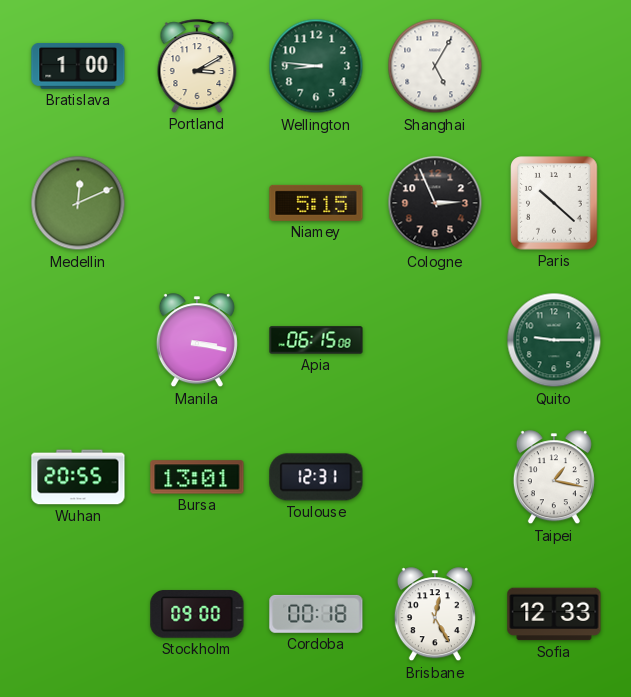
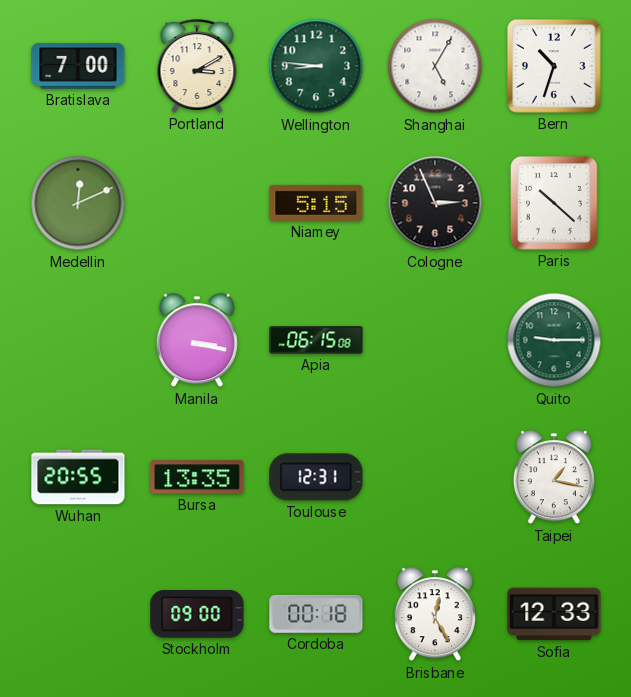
Bratislava: 1:00 -> 7:00
Bern: none -> 10:33
Bursa: 13:01 -> 13:35
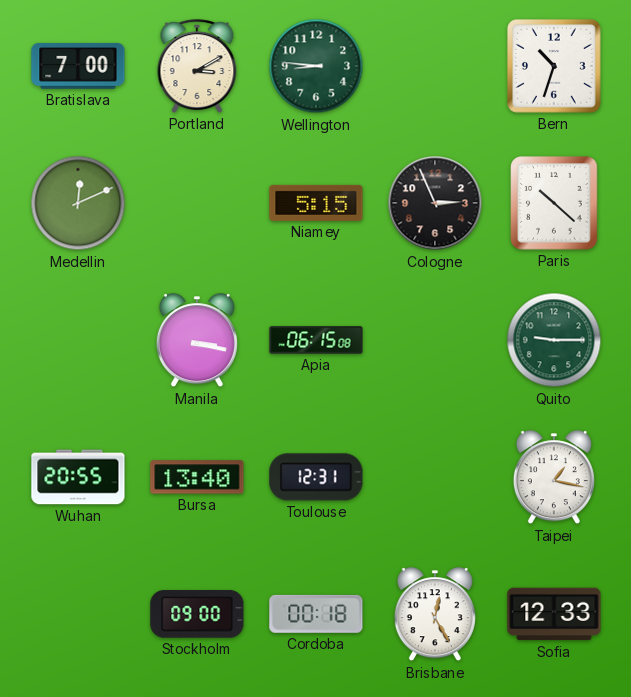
Shanghai: 5:05 -> none
Bursa: 13:35 -> 13:40
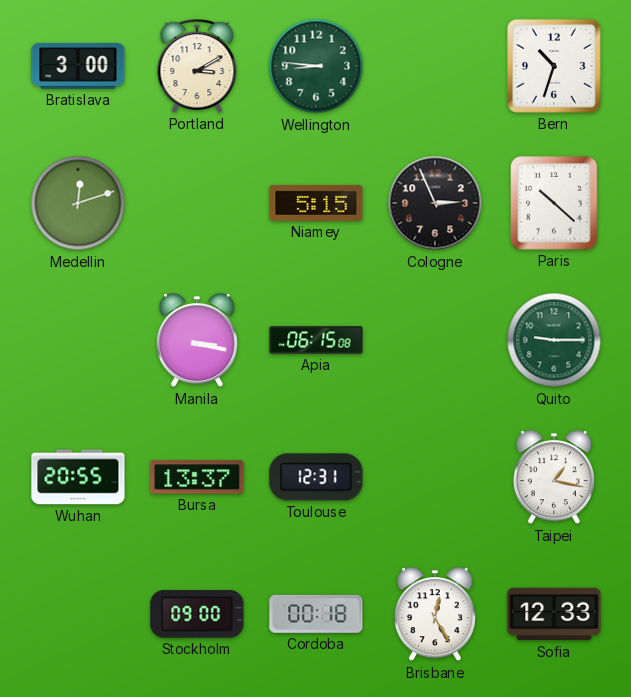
Bratislava: 7:00 -> 3:00
Medellin: 12:11 -> 12:12
Bursa: 13:40 -> 13:37
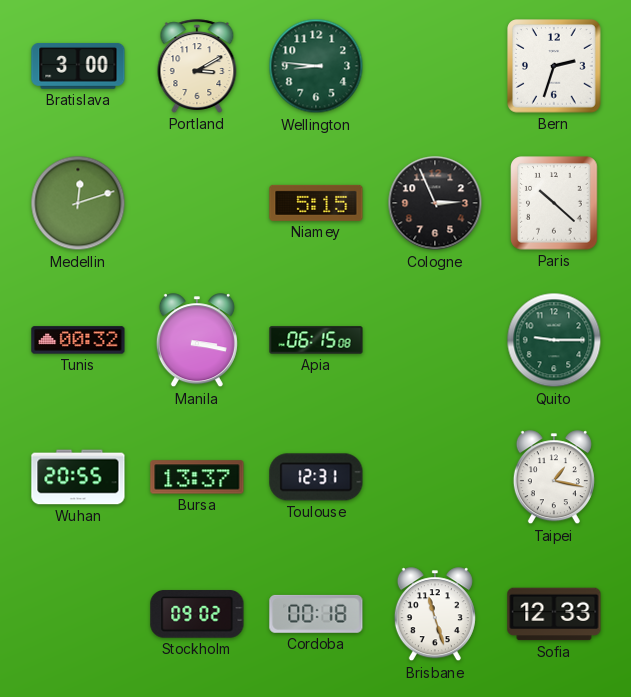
Bern: 10:33 -> 2:33
Tunis: none -> 00:32
Stockholm: 09:00 -> 09:02
Brisbane: 12:25 -> 11:27
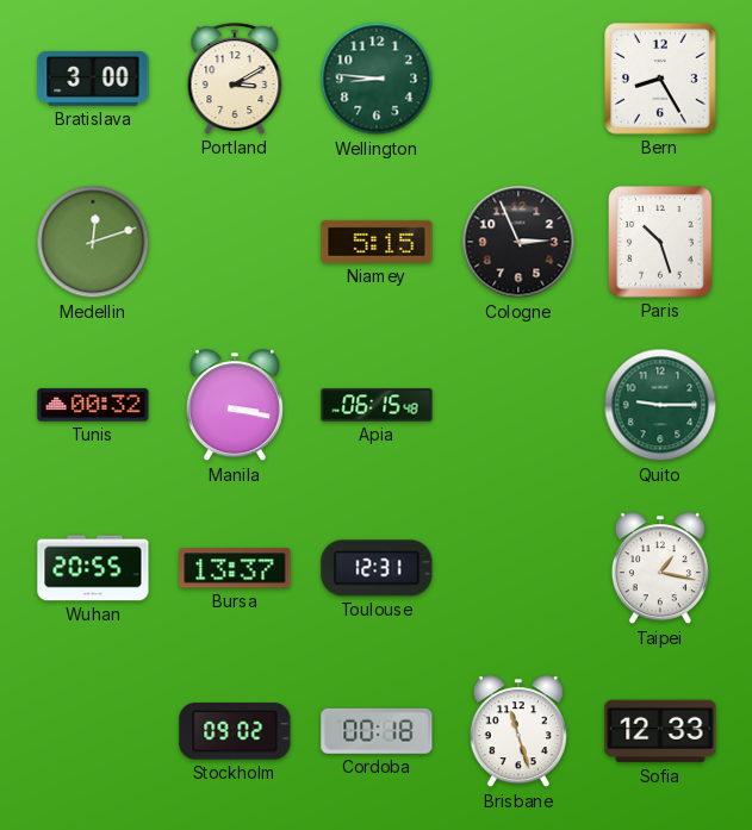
Bern: 2:33 -> 8:25
Paris: 10:22 -> 10:27
Apia: 06:15:08 -> 06:15:48
